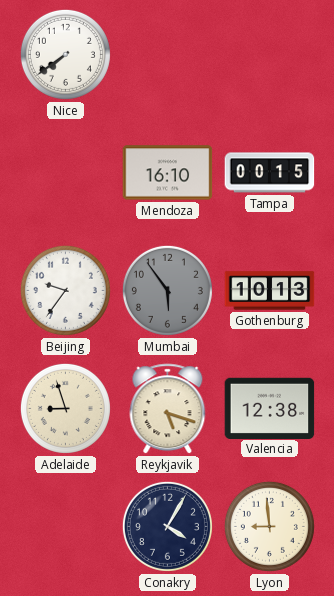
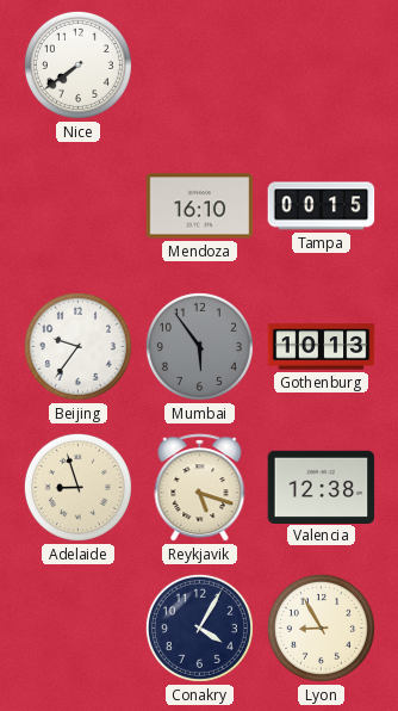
Lyon: 8:59 -> 8:55
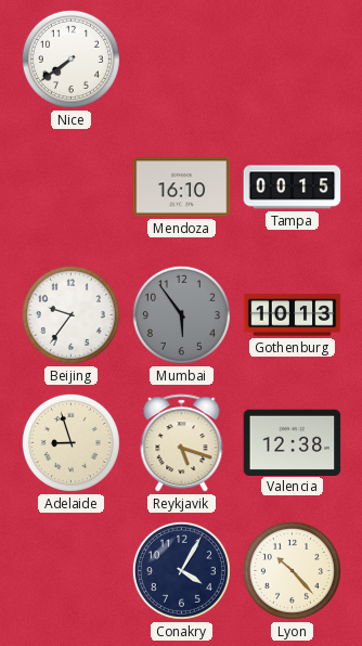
Lyon: 8:55 -> 10:23
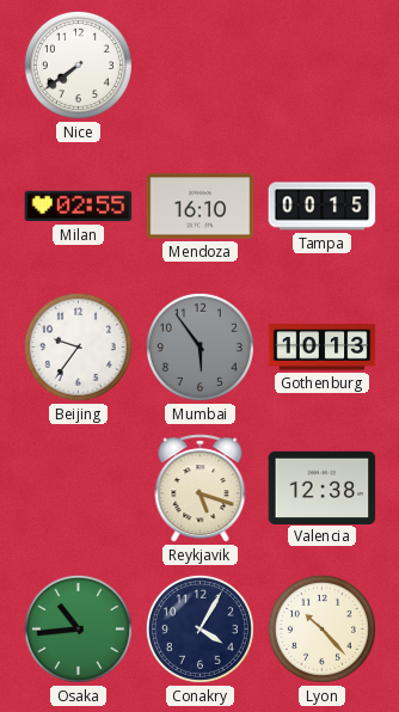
Milan: none -> 02:55
Adelaide: 8:57 -> none
Osaka: none -> 10:44
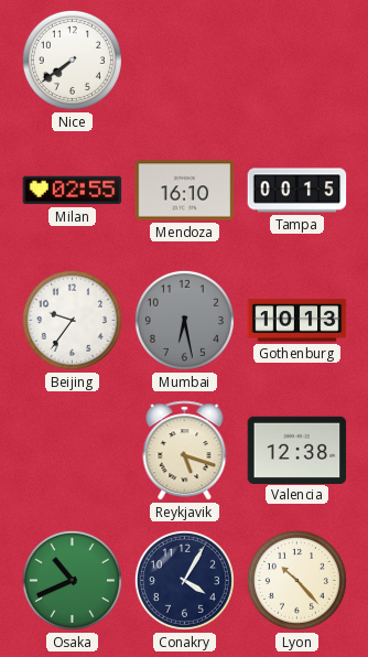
Mumbai: 5:54 -> 6:28
Osaka: 10:44 -> 10:41
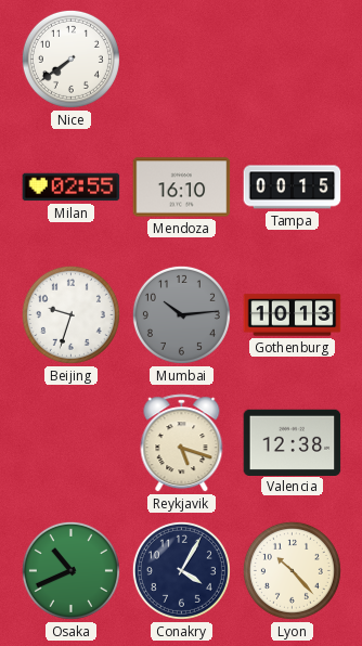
Beijing: 9:36 -> 9:33
Mumbai: 6:28 -> 10:14
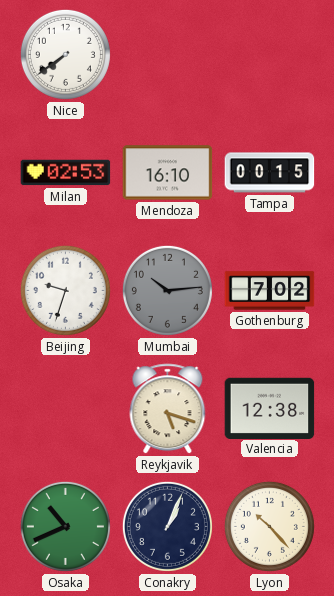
Milan: 02:55 -> 02:53
Gothenburg: 10:13 -> 7:02
Conakry: 4:05 -> 1:04
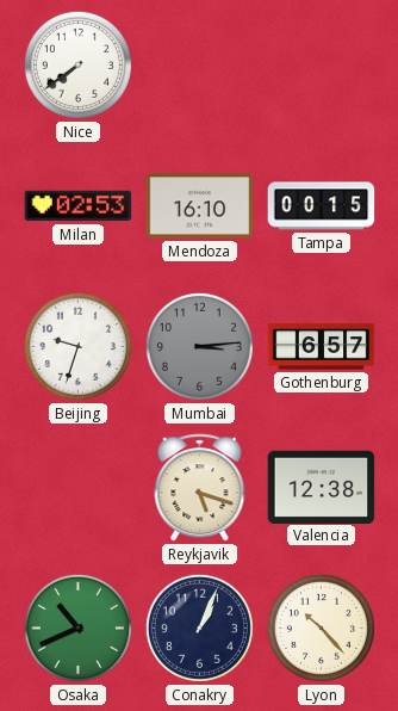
Mumbai: 10:14 -> 3:14
Gothenburg: 7:02 -> 6:57
